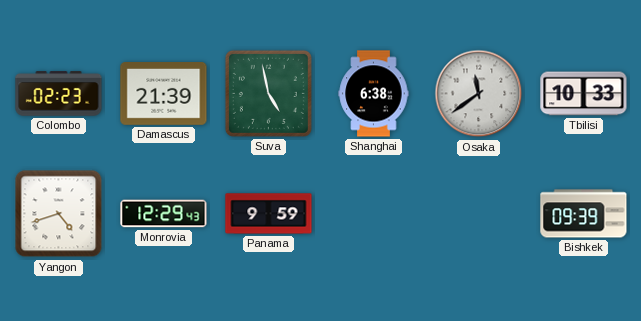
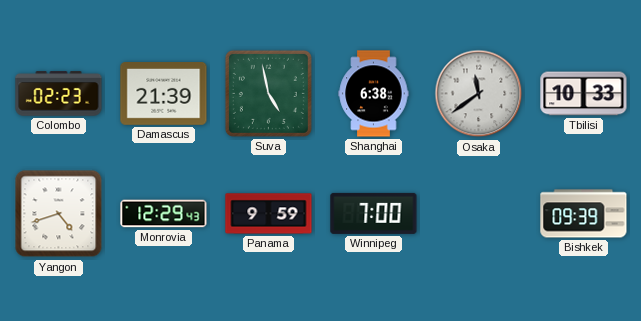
Winnipeg: none -> 7:00
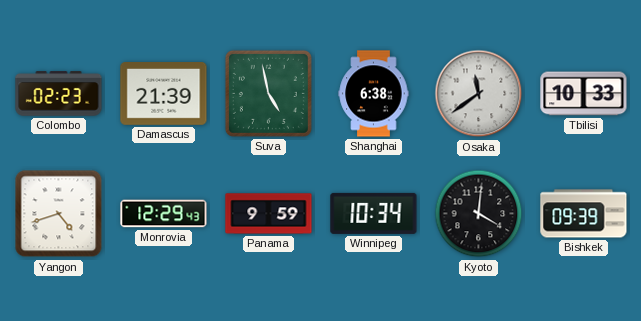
Winnipeg: 7:00 -> 10:34
Kyoto: none -> 4:01
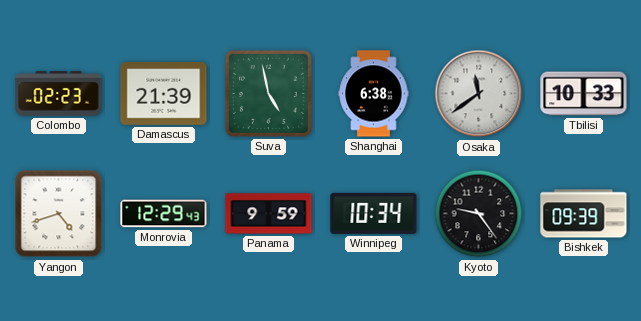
Kyoto: 4:01 -> 9:24
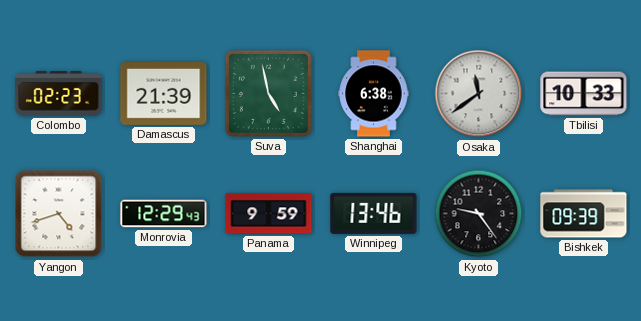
Winnipeg: 10:34 -> 13:46
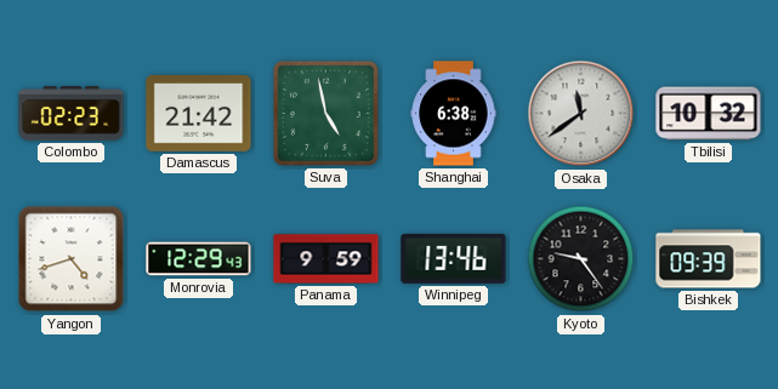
Damascus: 21:39 -> 21:42
Tbilisi: 10:33 -> 10:32
